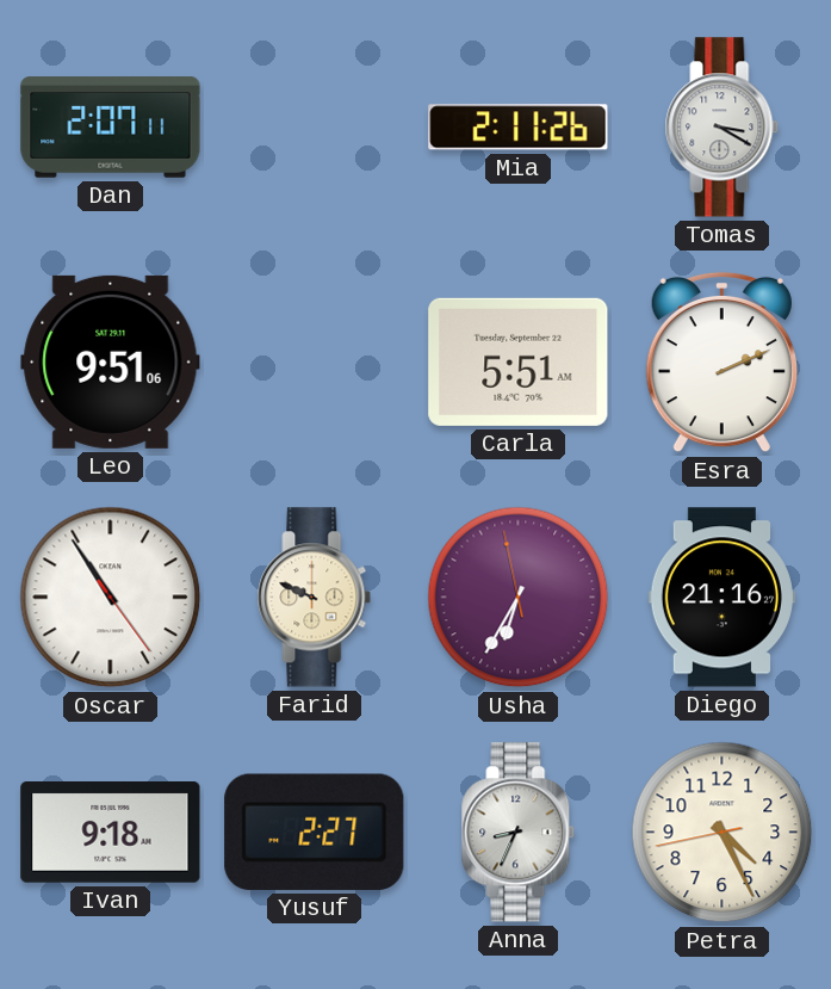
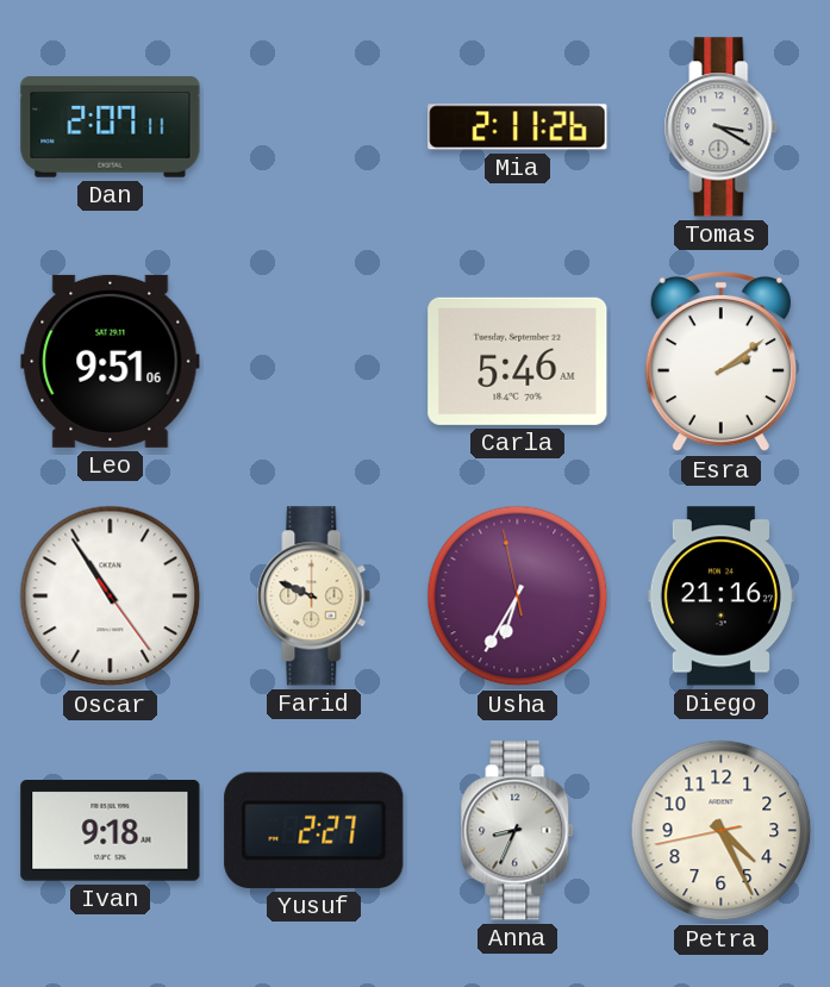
Carla: 5:51 -> 5:46
Esra: 2:11 -> 2:09
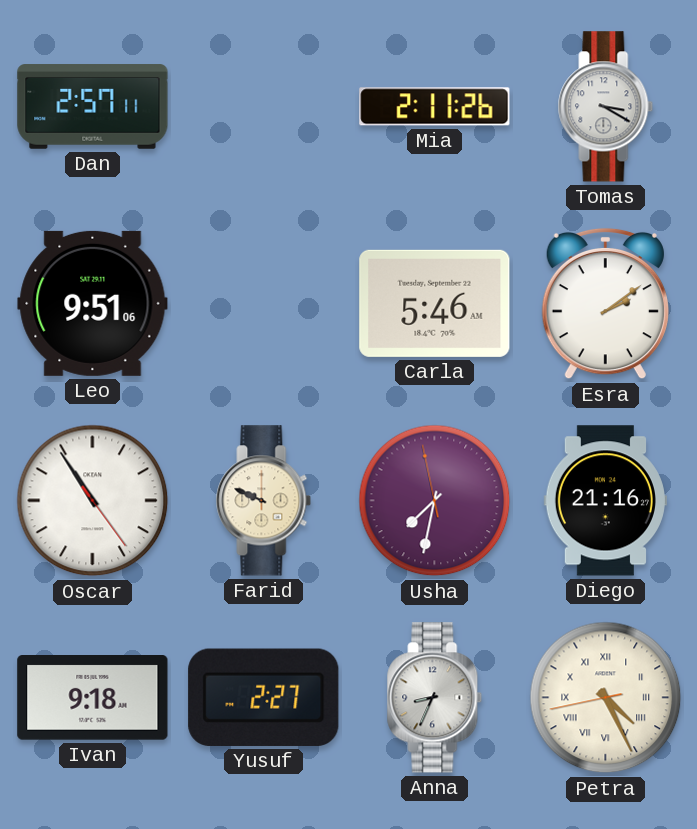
Dan: 2:07 -> 2:57
Usha: 6:34 -> 7:31
Petra numerals: Arabic -> Roman
